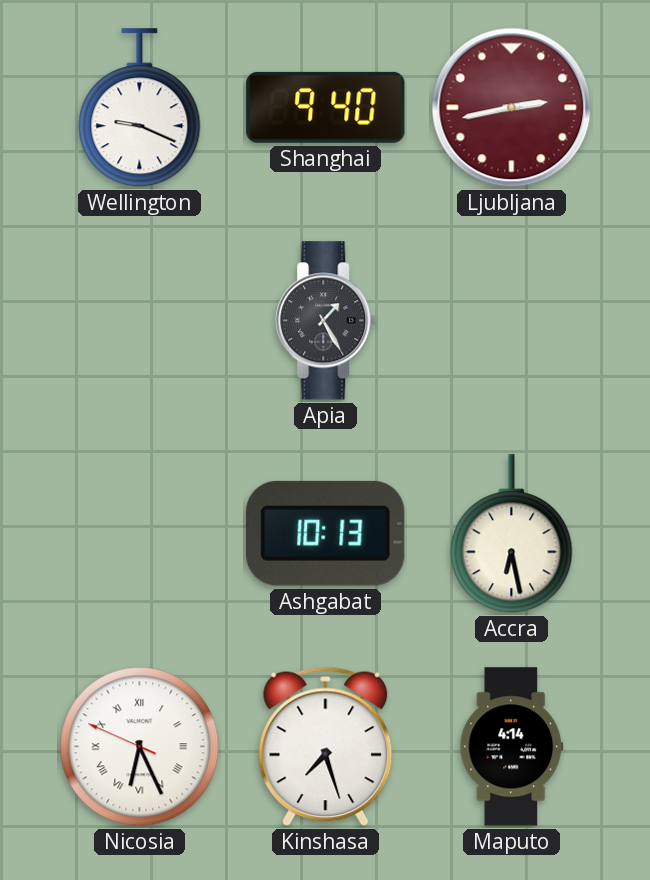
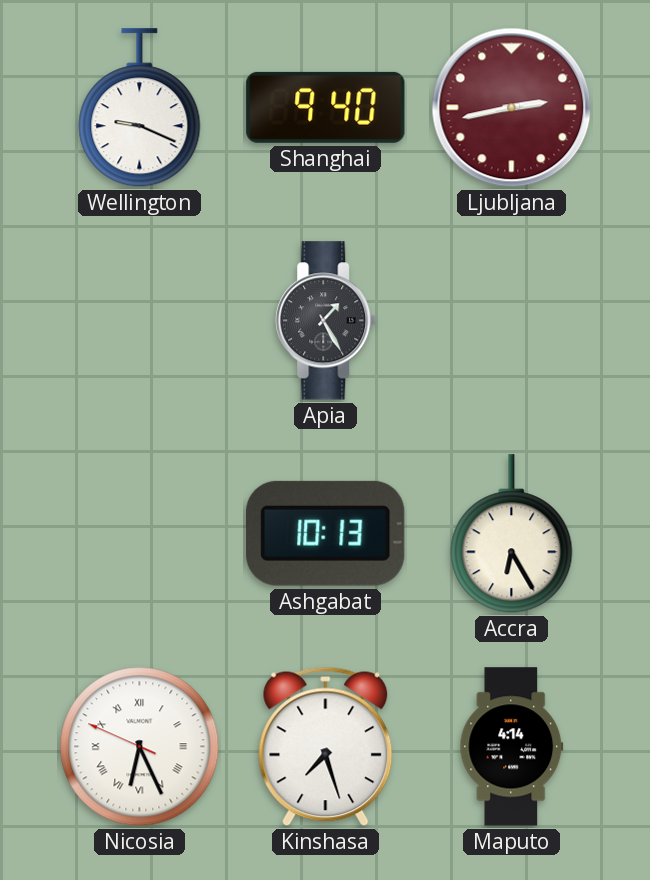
Accra: 6:28 -> 6:25
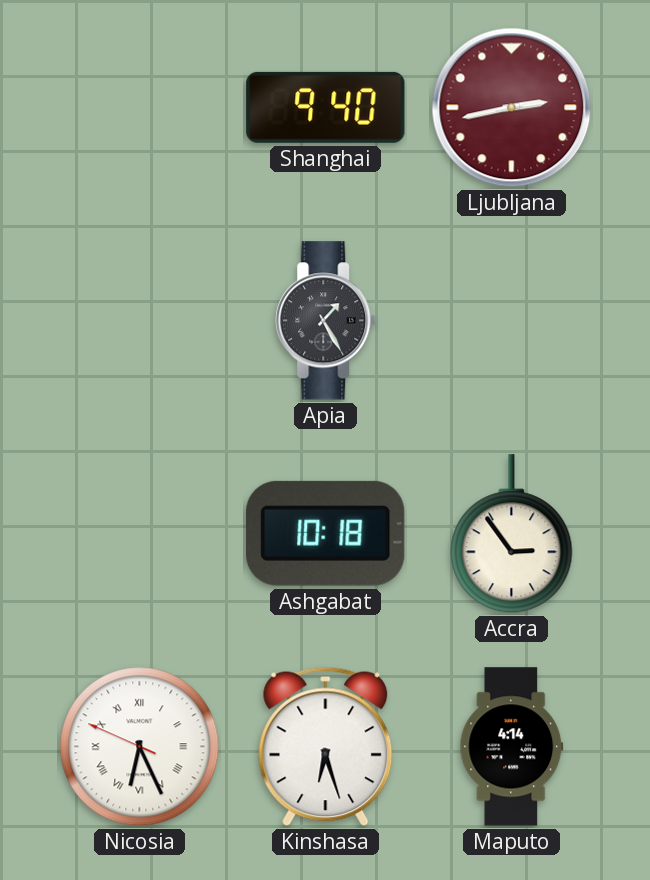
Wellington: 9:19 -> none
Ashgabat: 10:13 -> 10:18
Accra: 6:25 -> 2:54
Kinshasa: 7:27 -> 6:27
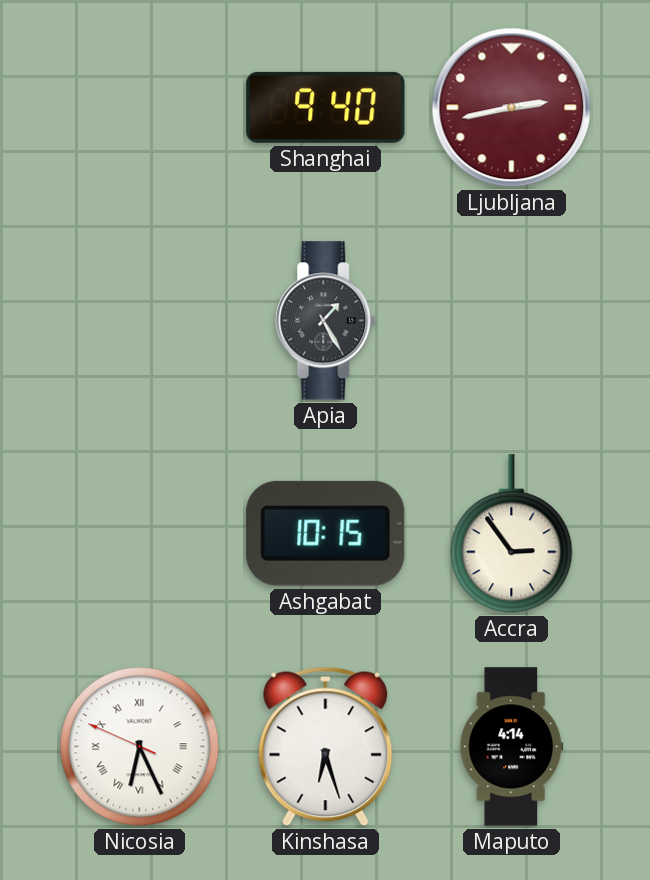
Ashgabat: 10:18 -> 10:15
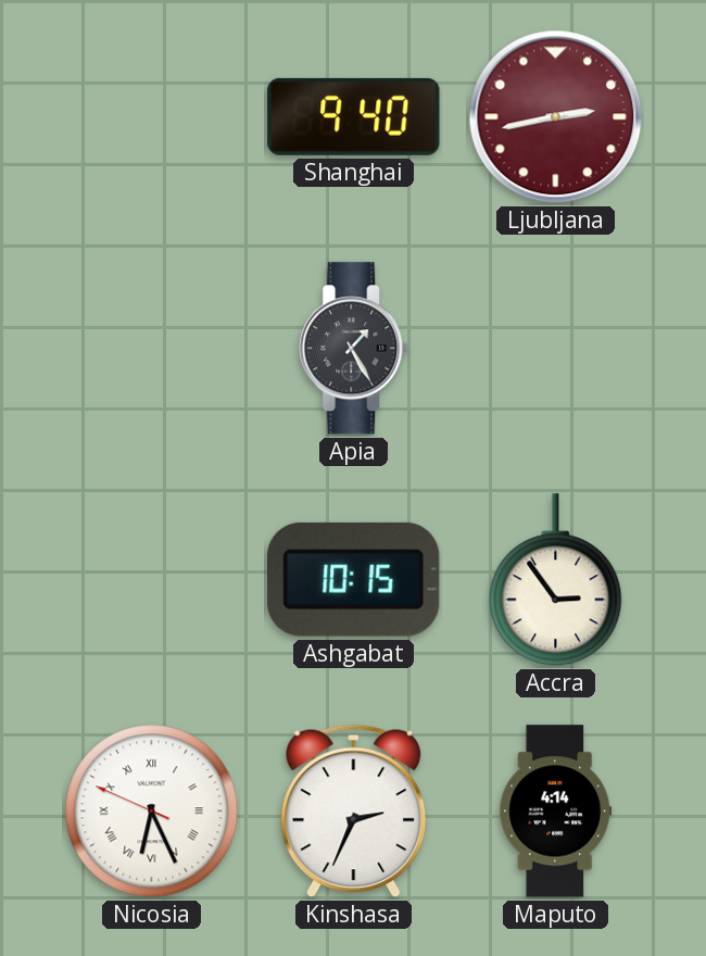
Kinshasa: 6:27 -> 2:34
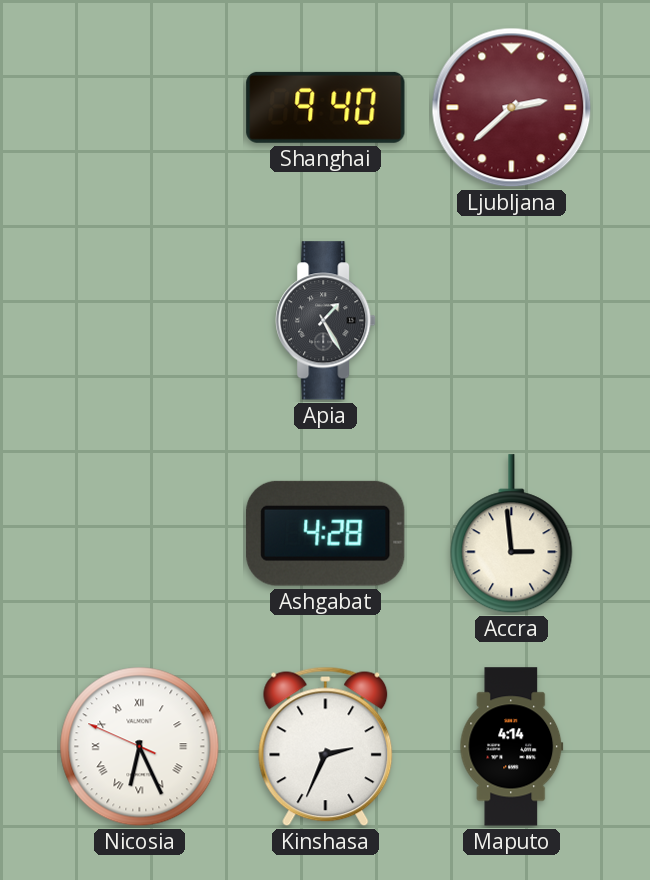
Ljubljana: 2:43 -> 2:38
Ashgabat: 10:15 -> 4:28
Accra: 2:54 -> 2:59
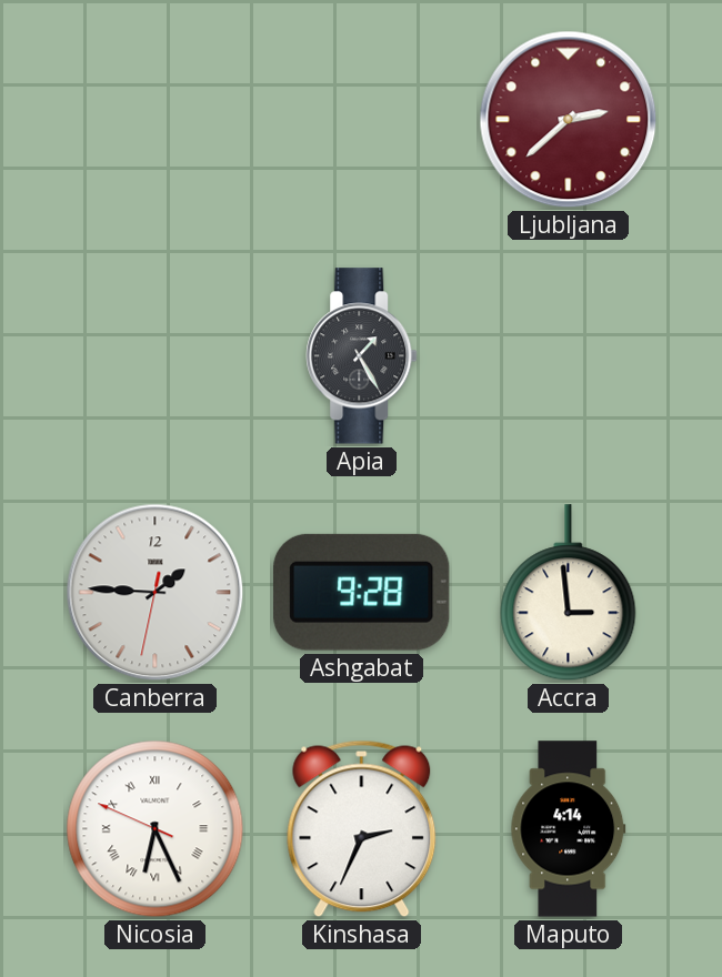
Shanghai: 9:40 -> none
Canberra: none -> 1:45
Ashgabat: 4:28 -> 9:28
